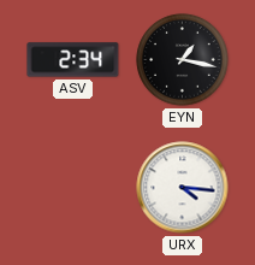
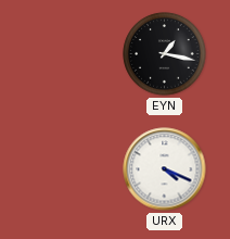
ASV: 2:34 -> none
URX: 4:16 -> 4:19
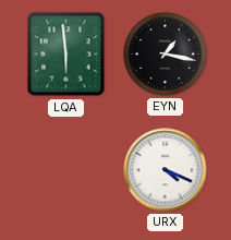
LQA: none -> 5:59
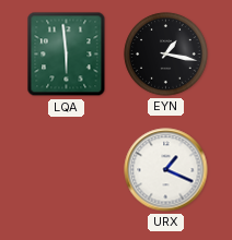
URX: 4:19 -> 1:19
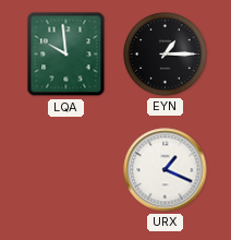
LQA: 5:59 -> 9:59
EYN: 1:17 -> 1:15
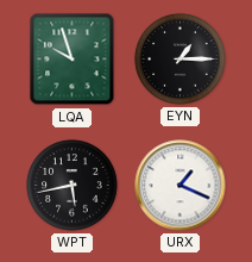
LQA: 9:59 -> 9:57
WPT: none -> 5:43
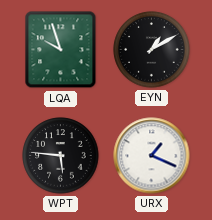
EYN: 1:15 -> 1:10
WPT: 5:43 -> 5:46
